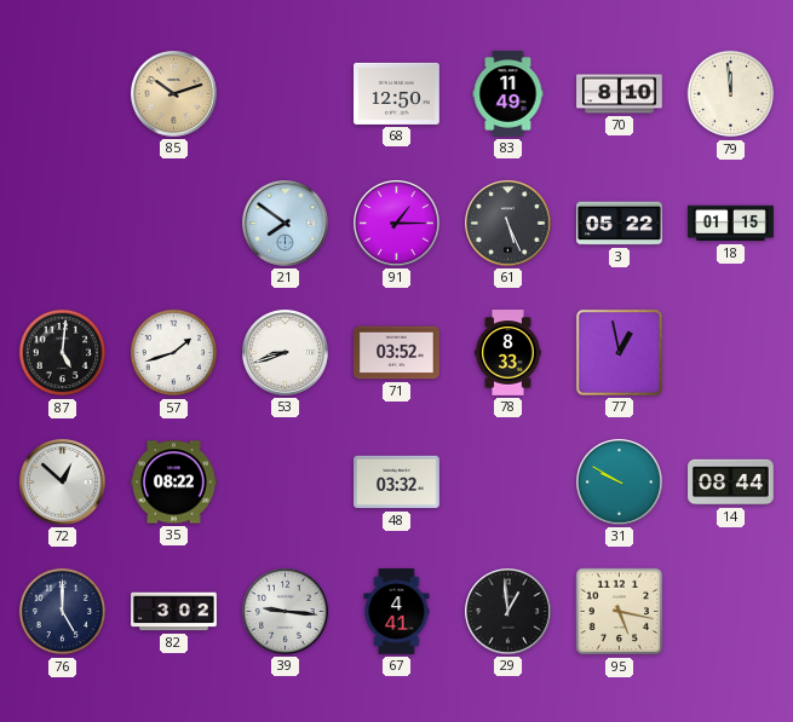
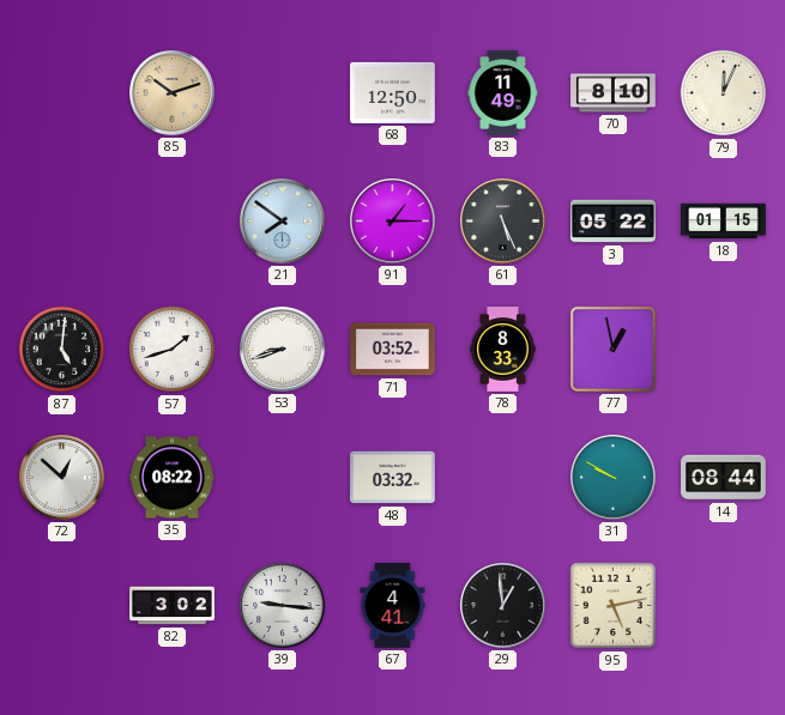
79: 11:59 -> 12:04
76: 5:00 -> none
95: 5:17 -> 5:13
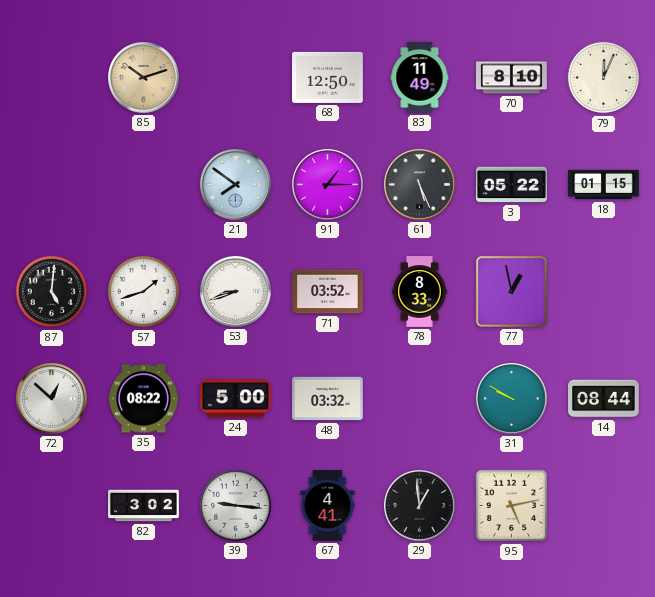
24: none -> 5:00
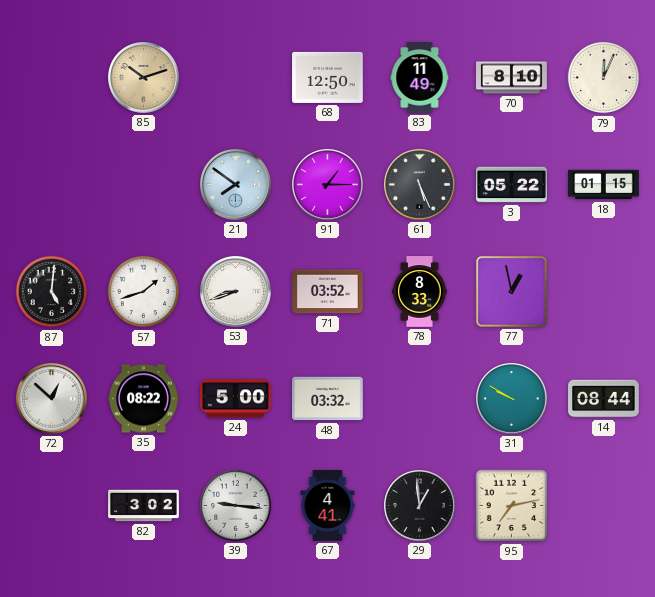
95: 5:13 -> 7:13
